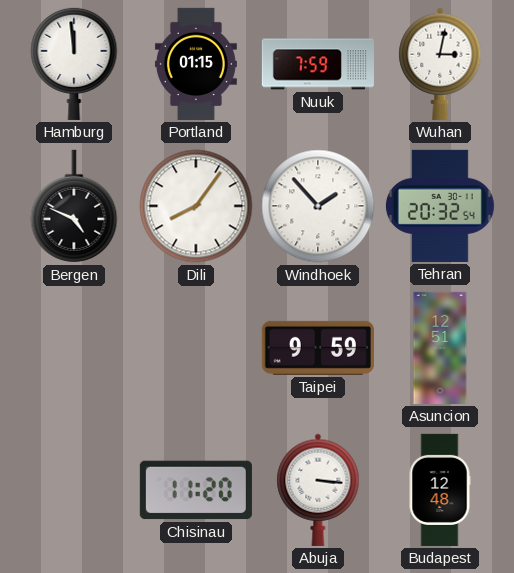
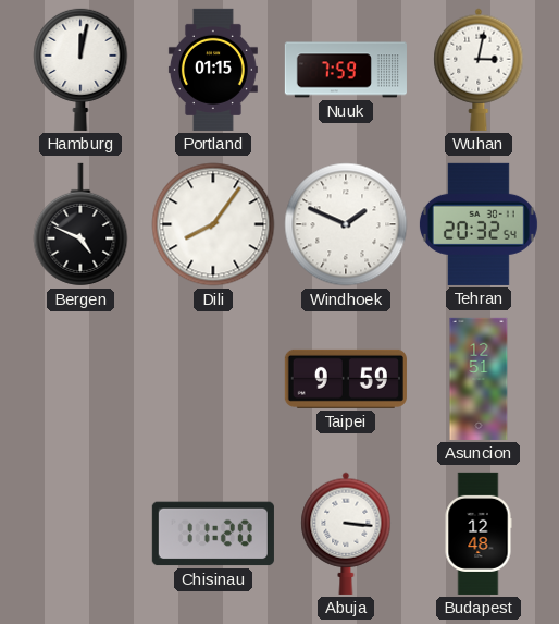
Hamburg: 11:59 -> 12:02
Windhoek: 1:53 -> 1:49
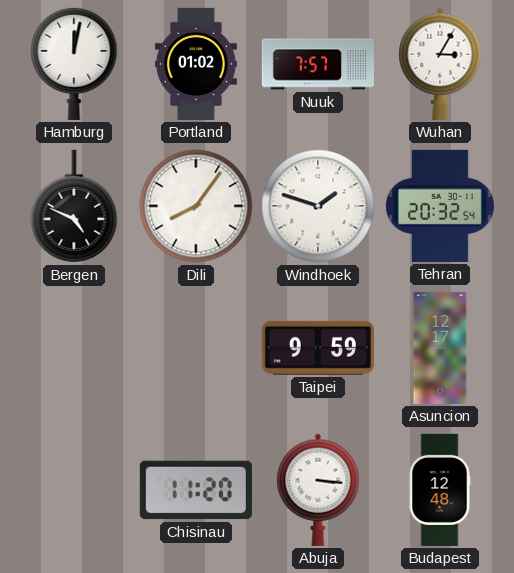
Portland: 01:15 -> 01:02
Nuuk: 7:59 -> 7:57
Wuhan: 3:02 -> 3:05
Windhoek: 1:49 -> 1:48
Asuncion: 12:51 -> 12:17
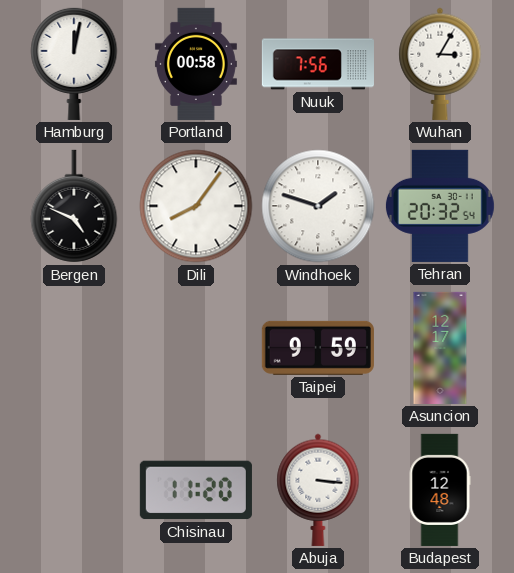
Portland: 01:02 -> 00:58
Nuuk: 7:57 -> 7:56
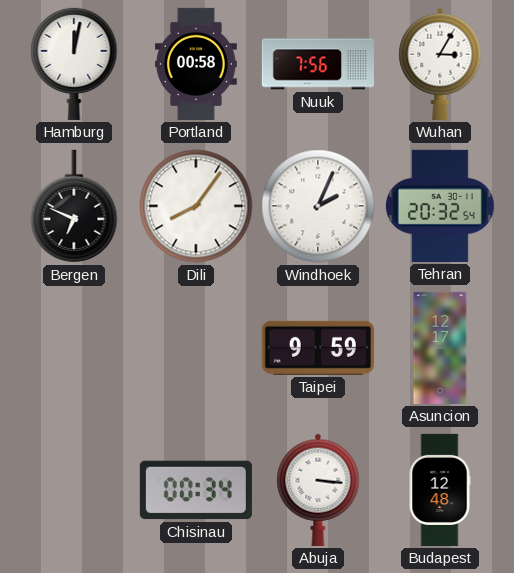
Bergen: 4:49 -> 6:49
Windhoek: 1:48 -> 2:04
Chisinau: 11:20 -> 00:34
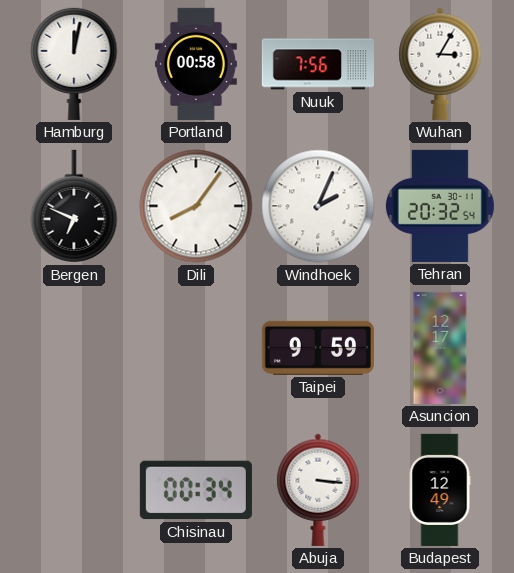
Budapest: 12:48 -> 12:49
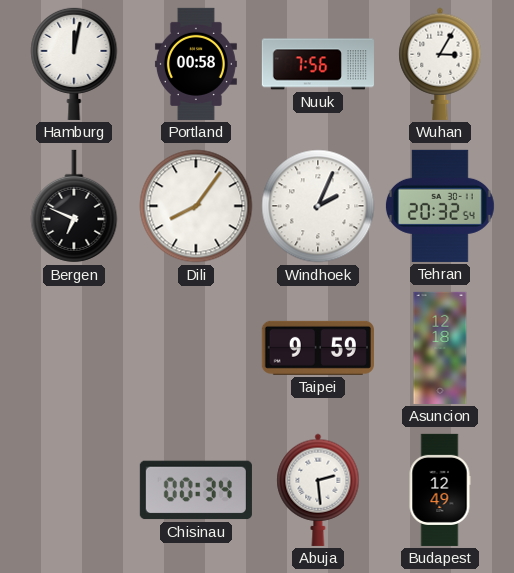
Asuncion: 12:17 -> 12:18
Abuja: 3:16 -> 2:29
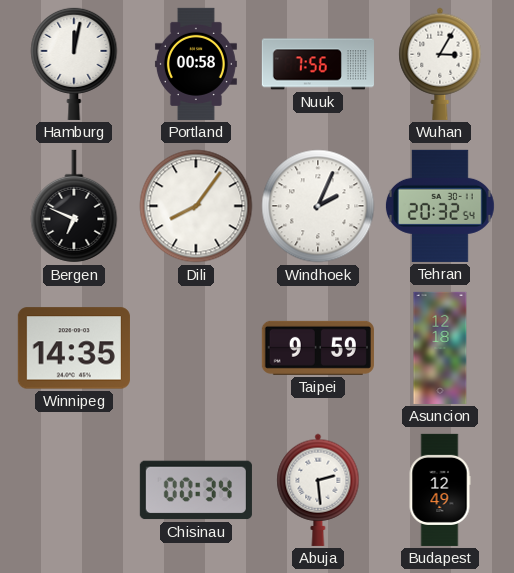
Winnipeg: none -> 14:35
